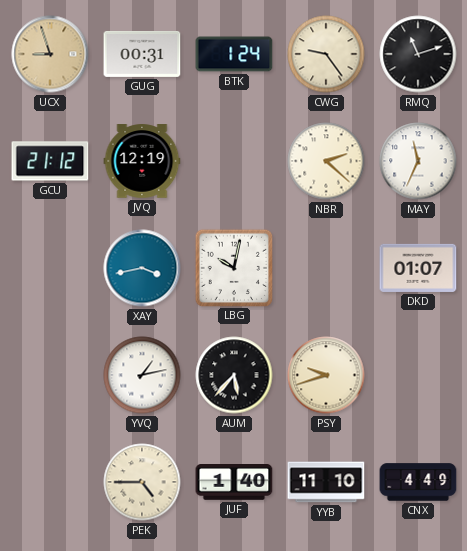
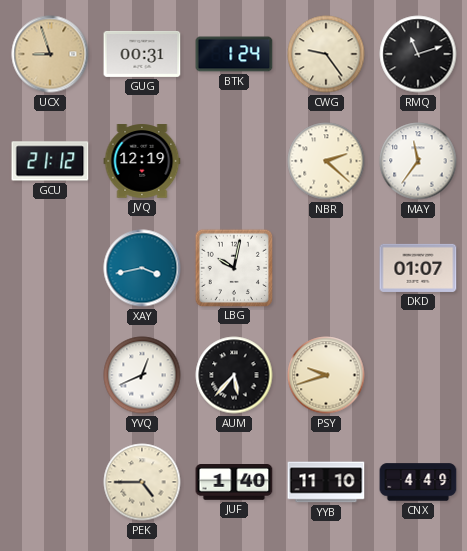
MAY: 11:34 -> 11:36
YVQ: 1:13 -> 12:41
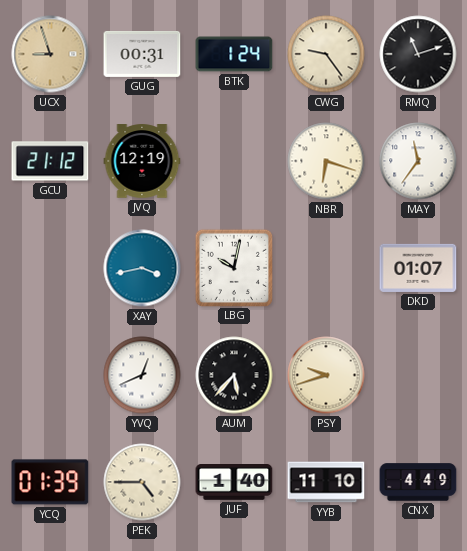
NBR: 2:22 -> 6:18
YCQ: none -> 01:39
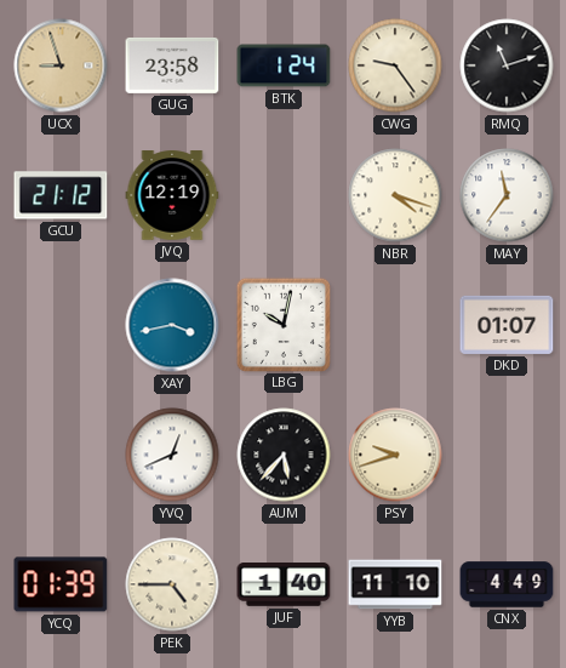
GUG: 00:31 -> 23:58
NBR: 6:18 -> 4:18
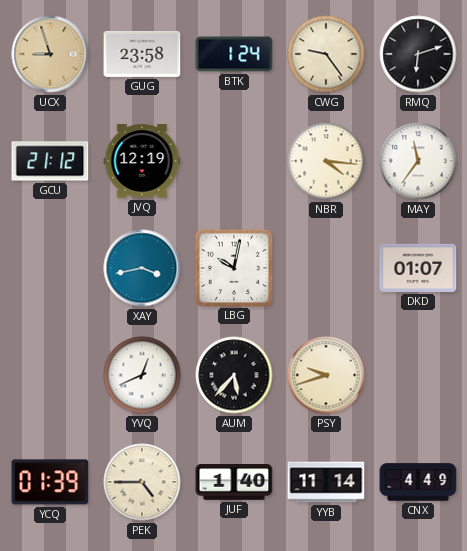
RMQ: 11:12 -> 6:12
NBR: 4:18 -> 4:16
YYB: 11:10 -> 11:14
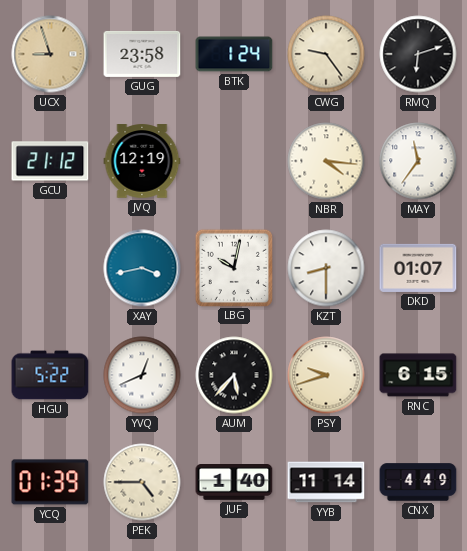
KZT: none -> 8:30
HGU: none -> 5:22
RNC: none -> 6:15
